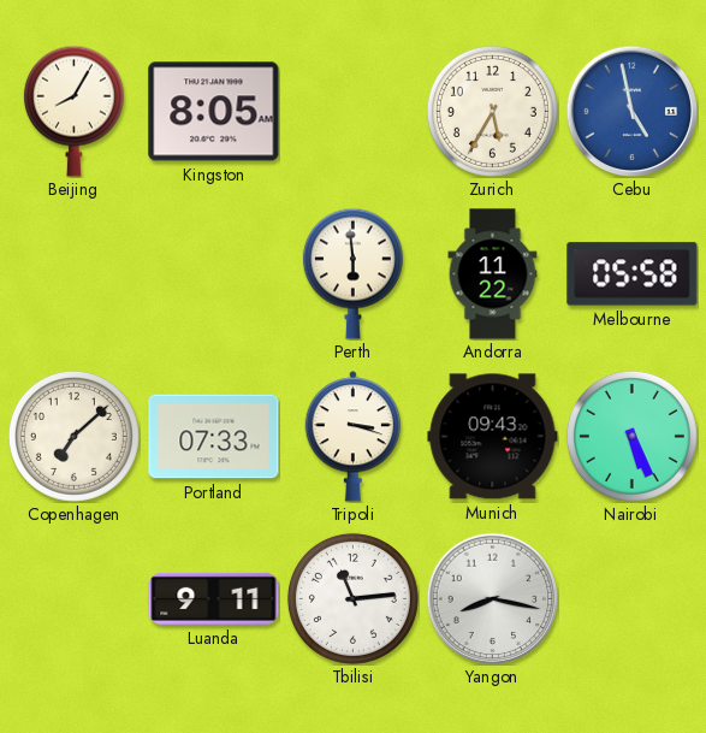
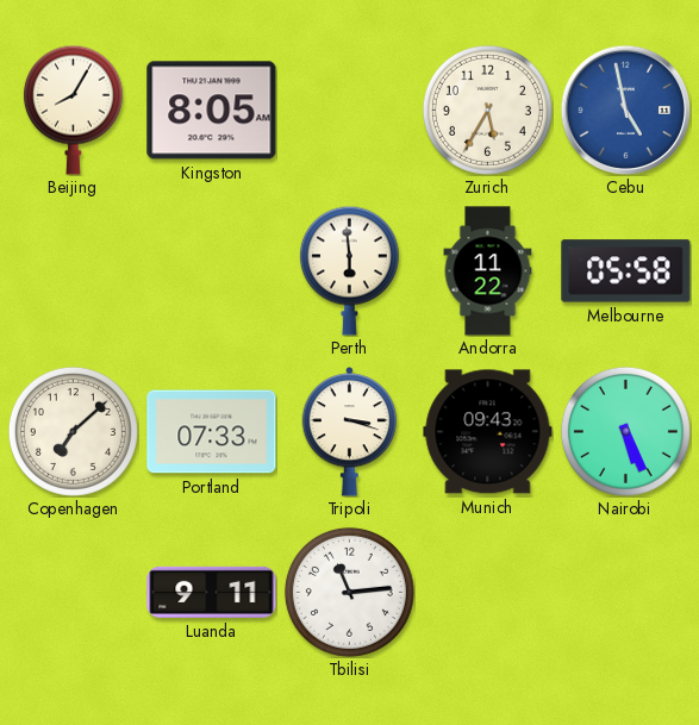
Yangon: 8:17 -> none
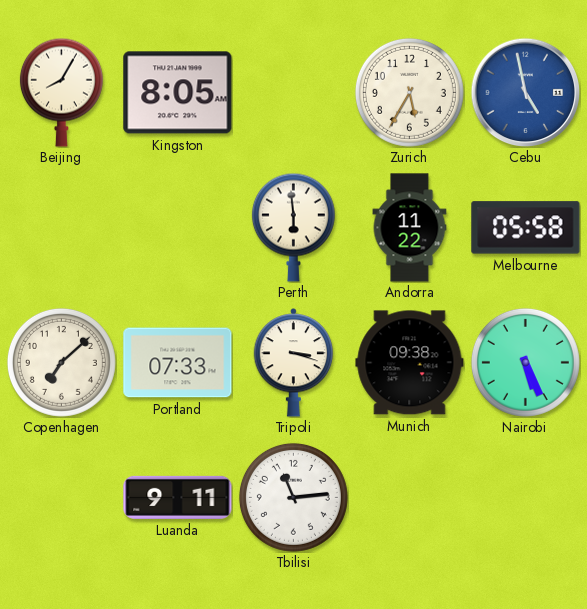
Munich: 09:43 -> 09:38
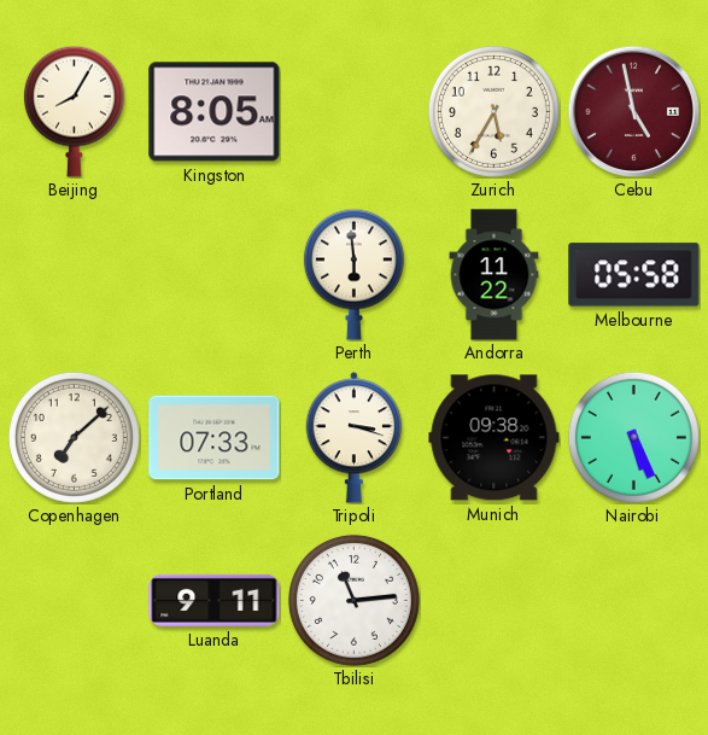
Cebu dial: blue -> burgundy
